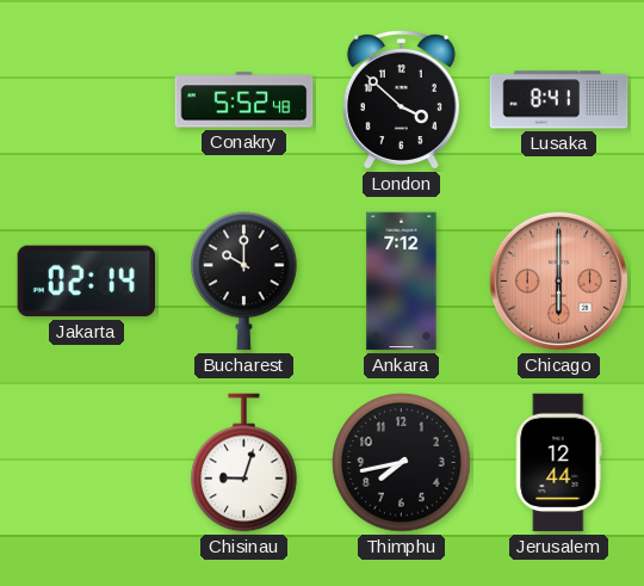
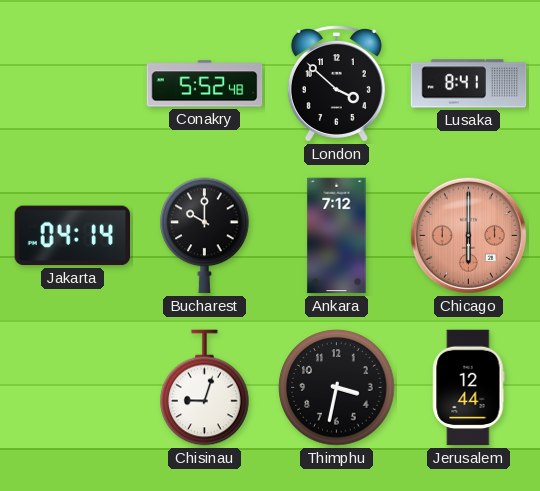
Jakarta: 02:14 -> 04:14
Thimphu: 7:43 -> 3:32
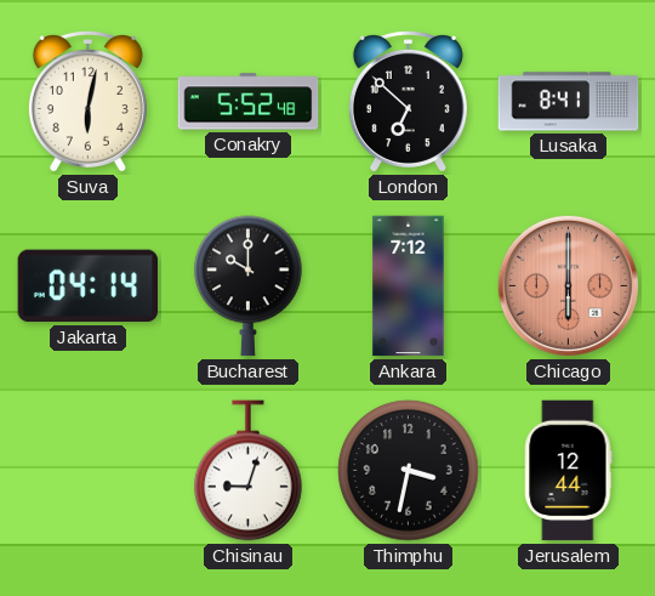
Suva: none -> 6:02
London: 3:52 -> 6:52
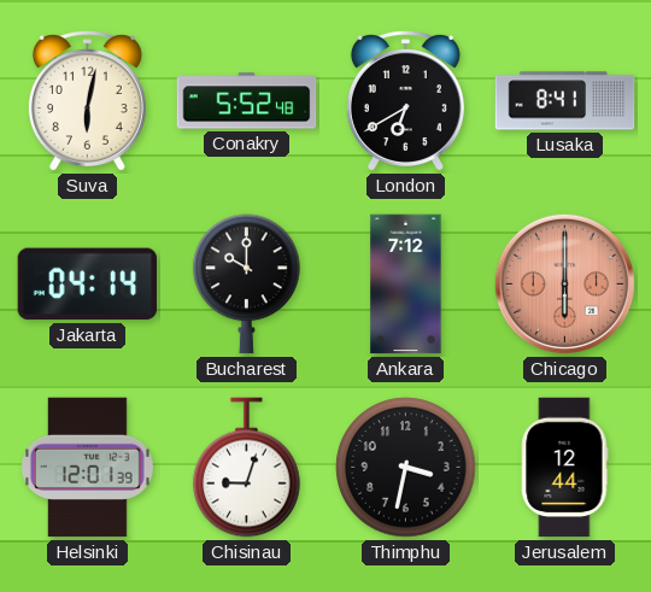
London: 6:52 -> 6:40
Helsinki: none -> 12:01
